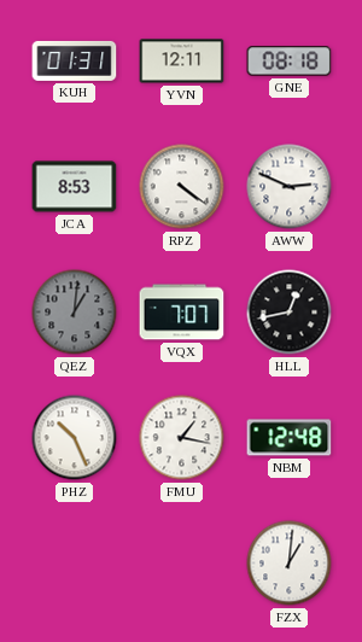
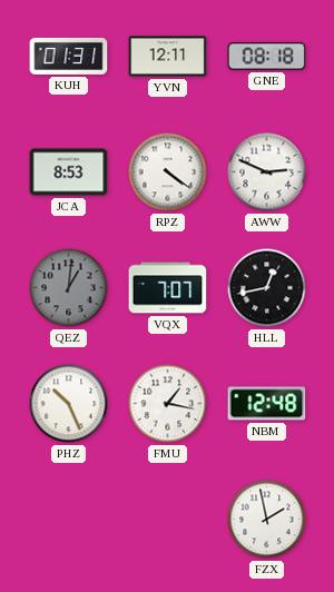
FZX: 1:01 -> 1:58
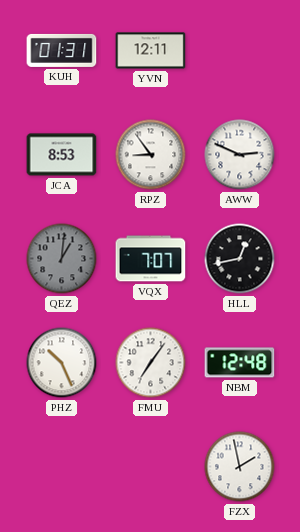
GNE: 08:18 -> none
RPZ: 4:21 -> 8:54
FMU: 1:17 -> 7:06
